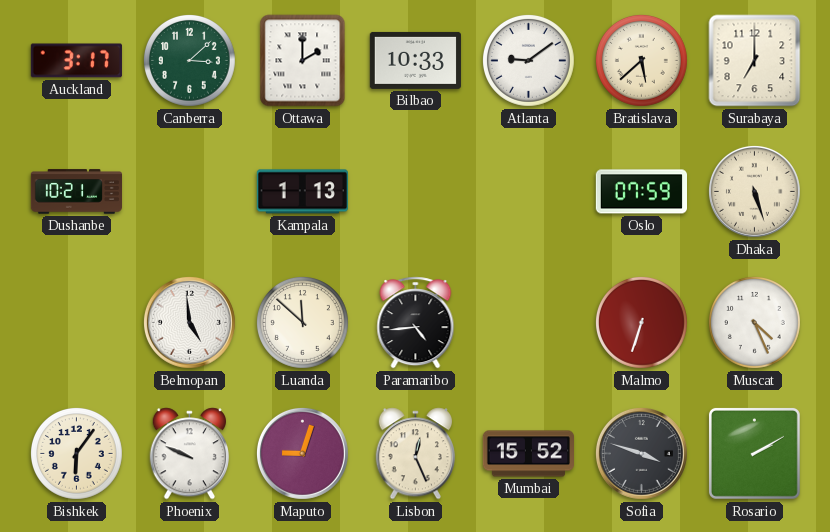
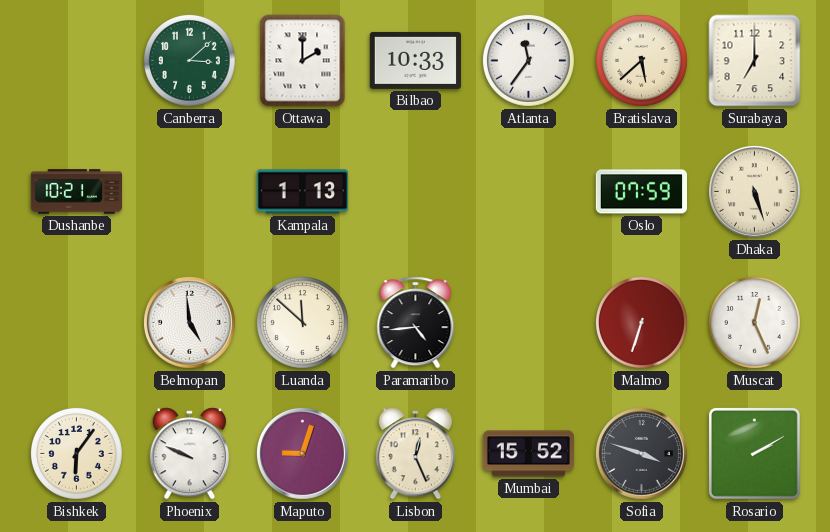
Auckland: 3:17 -> none
Atlanta: 9:09 -> 11:36
Muscat: 4:26 -> 12:26
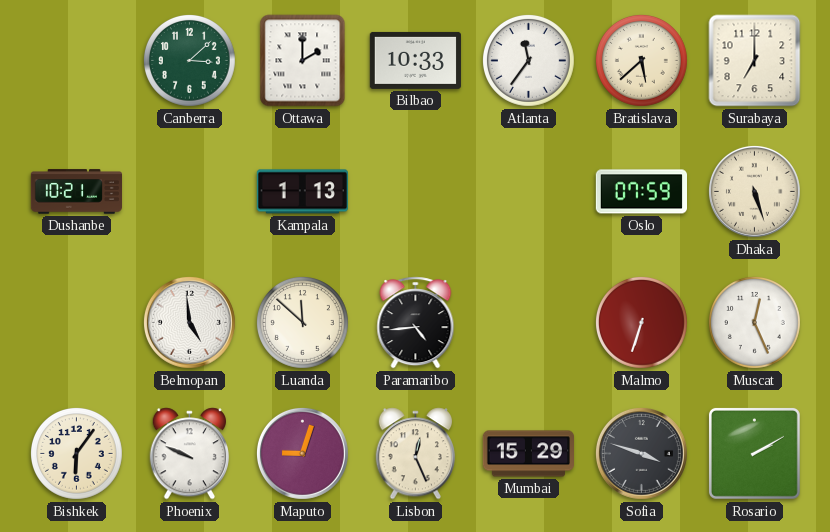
Mumbai: 15:52 -> 15:29
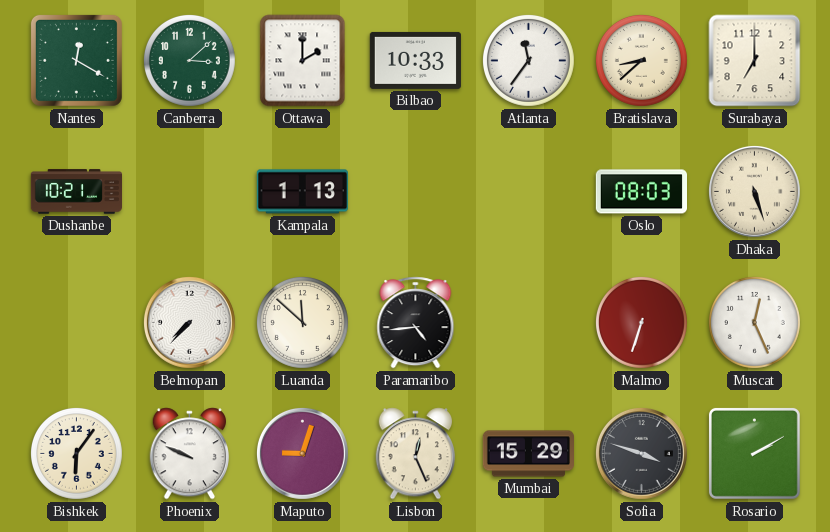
Nantes: none -> 12:20
Bratislava: 5:38 -> 8:38
Oslo: 07:59 -> 08:03
Belmopan: 4:59 -> 7:37
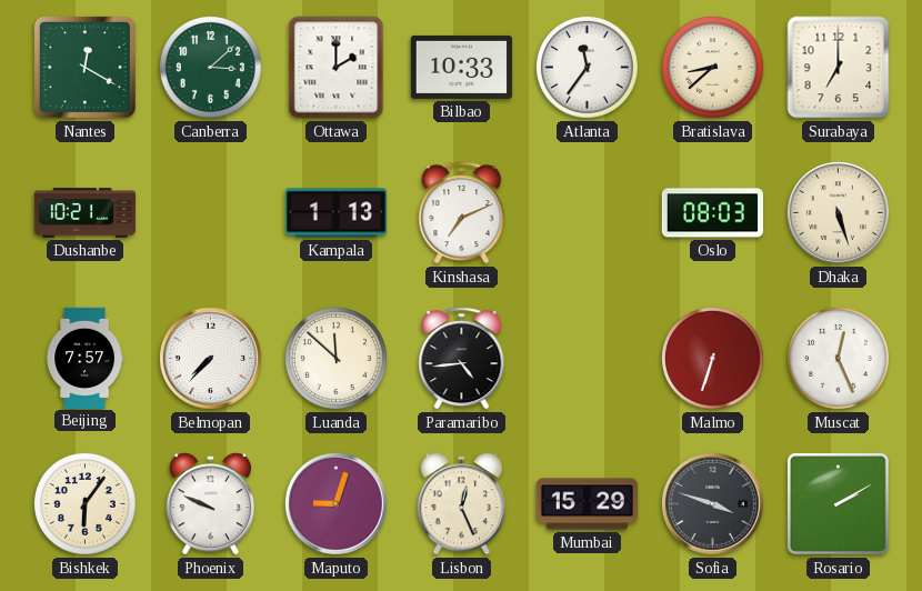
Kinshasa: none -> 7:11
Beijing: none -> 7:57
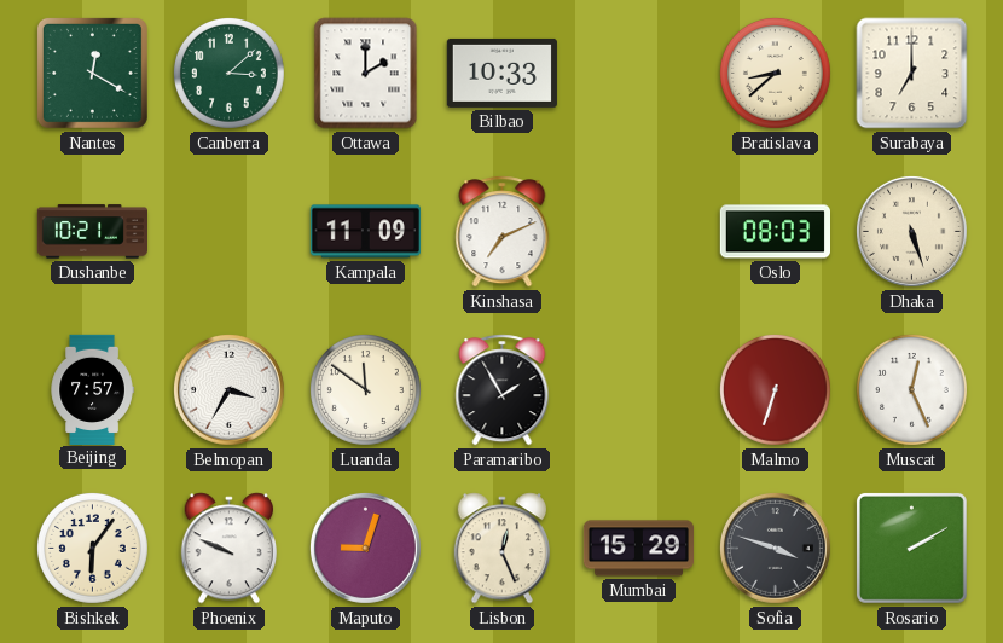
Atlanta: 11:36 -> none
Kampala: 1:13 -> 11:09
Belmopan: 7:37 -> 3:35
Luanda: 11:52 -> 11:51
Paramaribo: 4:44 -> 1:55
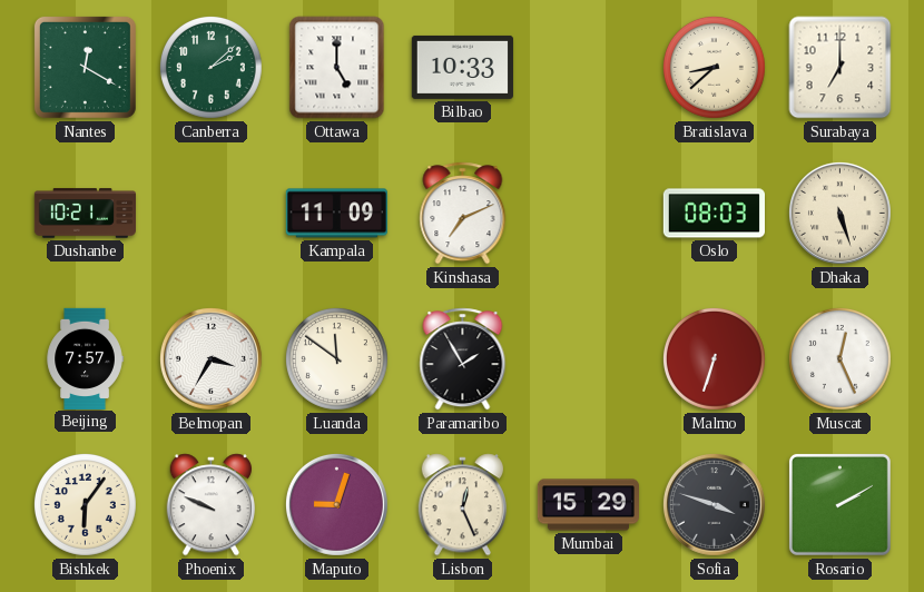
Canberra: 3:08 -> 2:08
Ottawa: 2:00 -> 5:00
